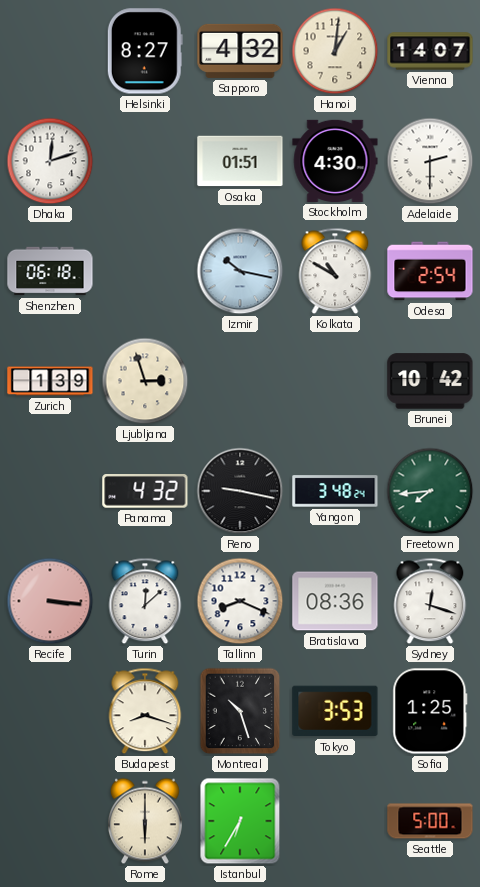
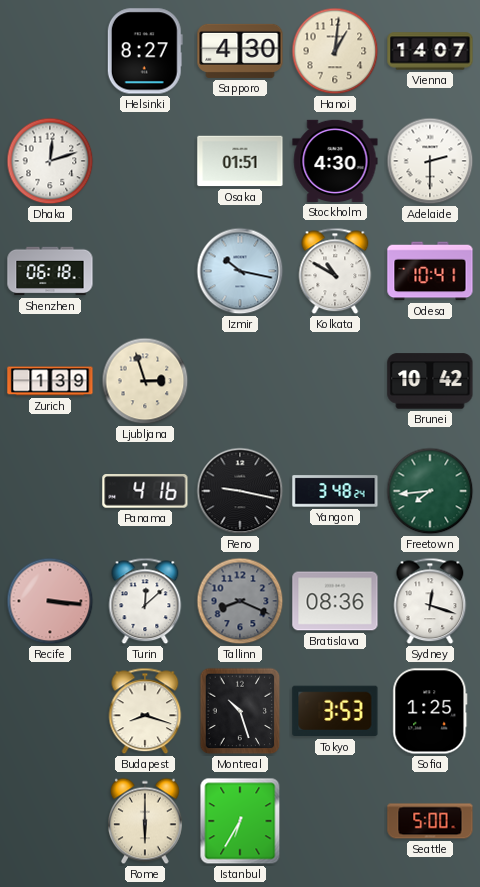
Sapporo: 4:32 -> 4:30
Odesa: 2:54 -> 10:41
Panama: 4:32 -> 4:16
Tallinn dial: white -> grey
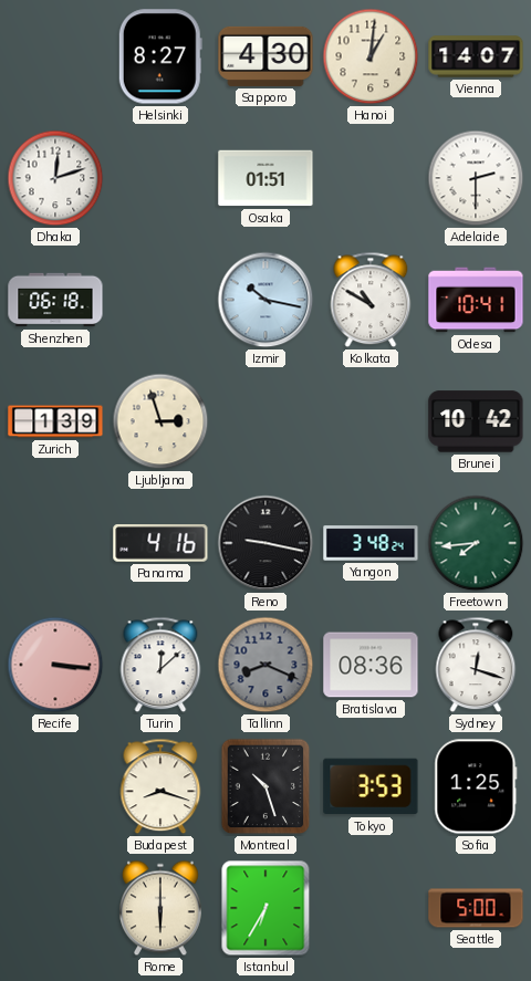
Stockholm: 4:30 -> none
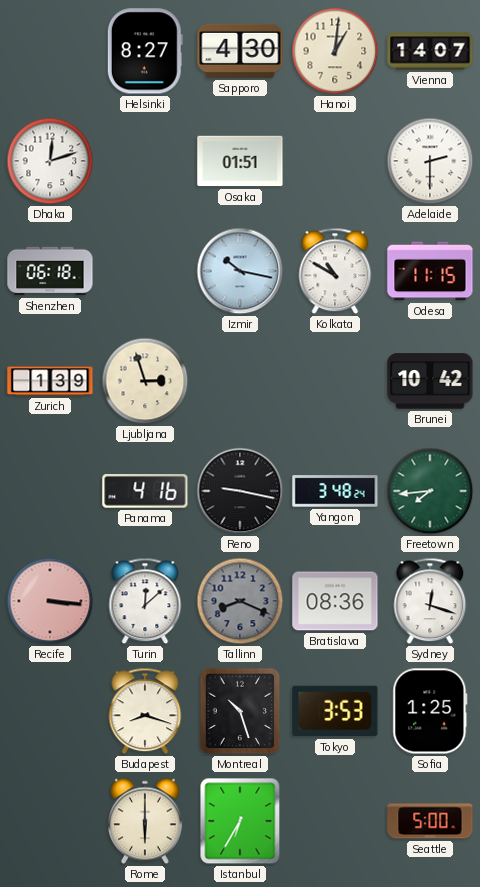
Odesa: 10:41 -> 11:15
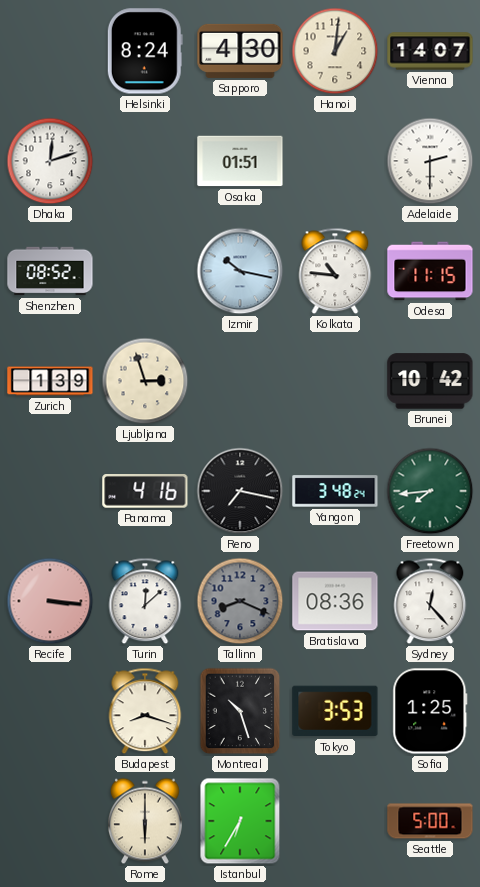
Helsinki: 8:27 -> 8:24
Shenzhen: 06:18 -> 08:52
Kolkata: 10:50 -> 10:46
Reno: 9:17 -> 7:17
Sydney: 12:18 -> 12:23
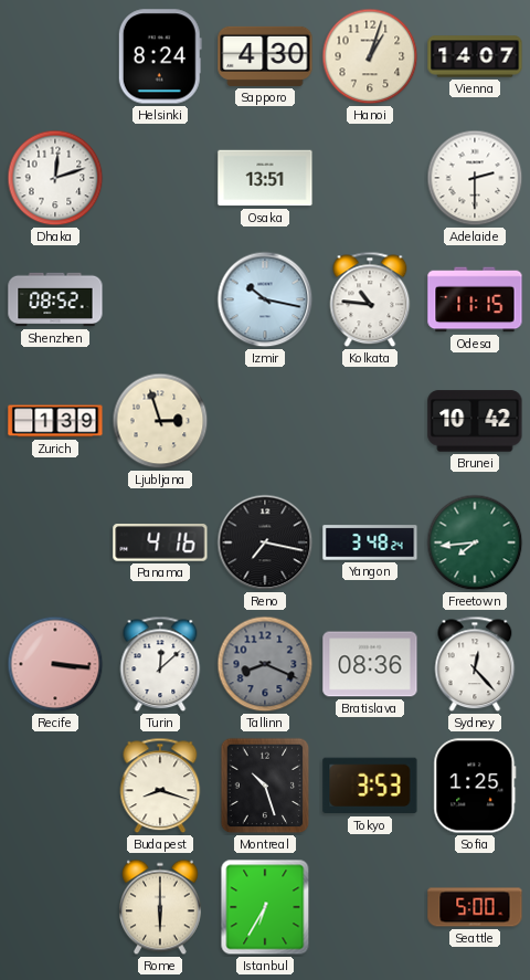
Hanoi: 1:01 -> 1:03
Osaka: 01:51 -> 13:51
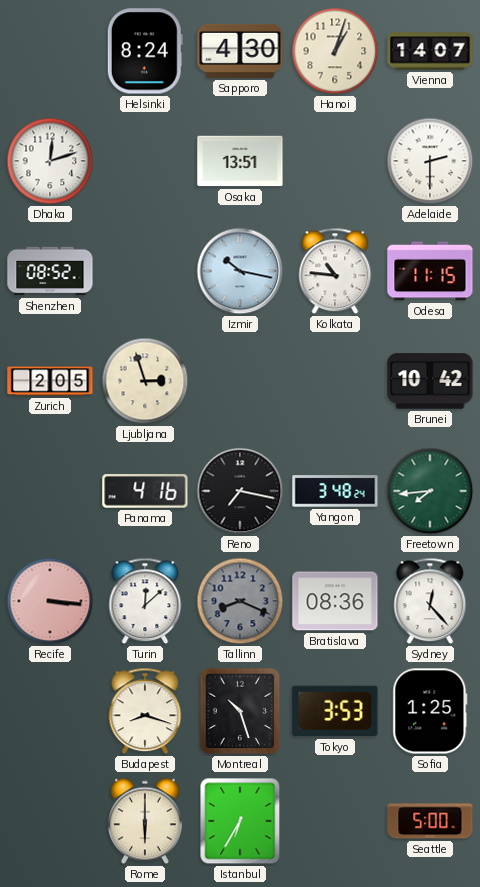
Zurich: 1:39 -> 2:05
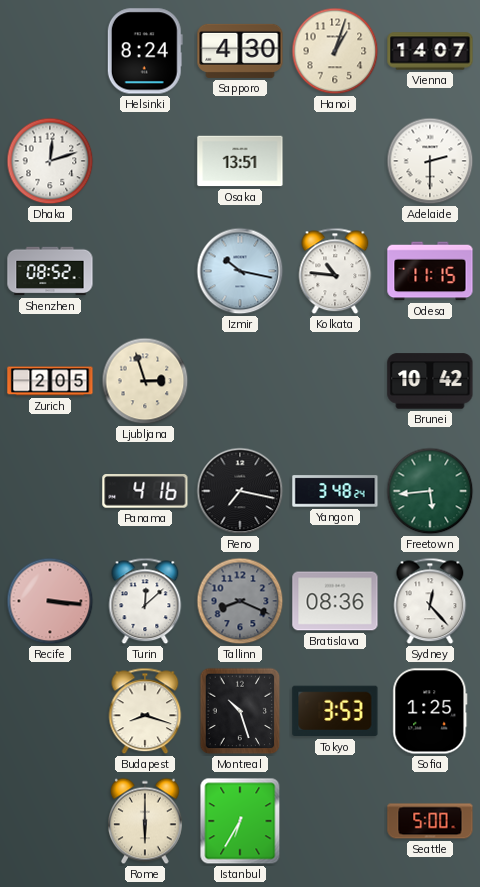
Freetown: 7:44 -> 5:44
